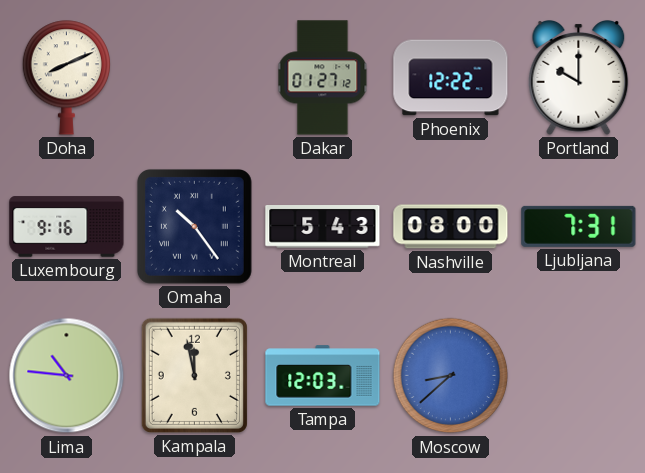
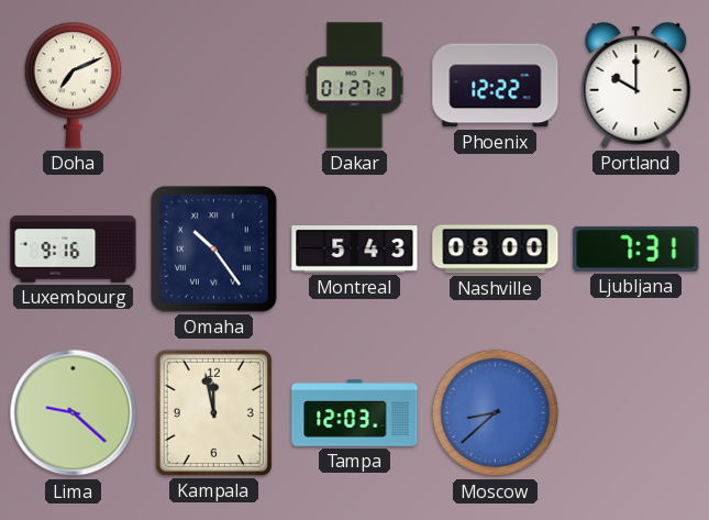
Doha: 8:11 -> 7:11
Lima: 10:46 -> 9:22
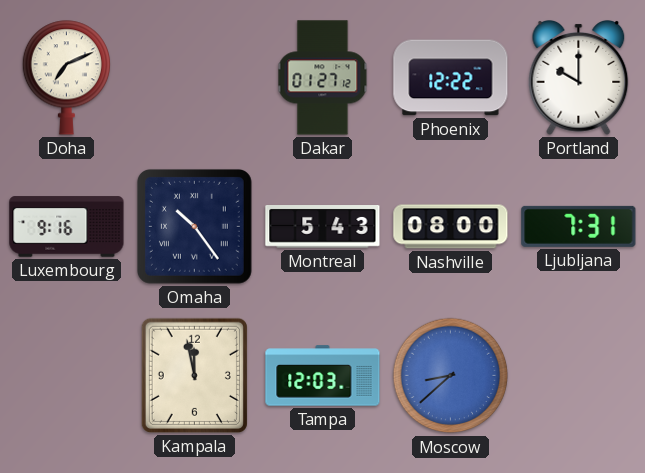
Lima: 9:22 -> none
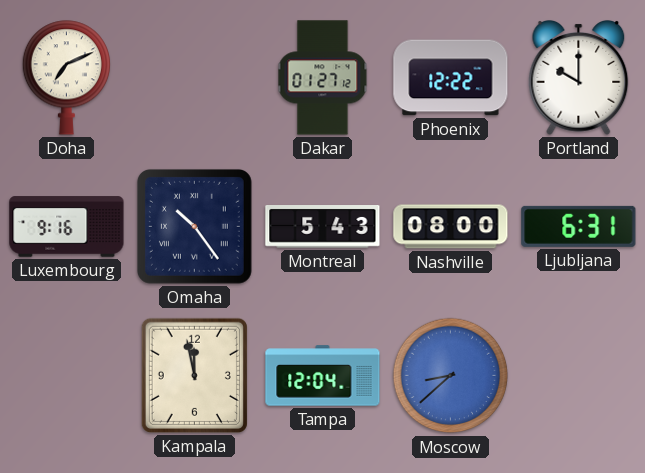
Ljubljana: 7:31 -> 6:31
Tampa: 12:03 -> 12:04
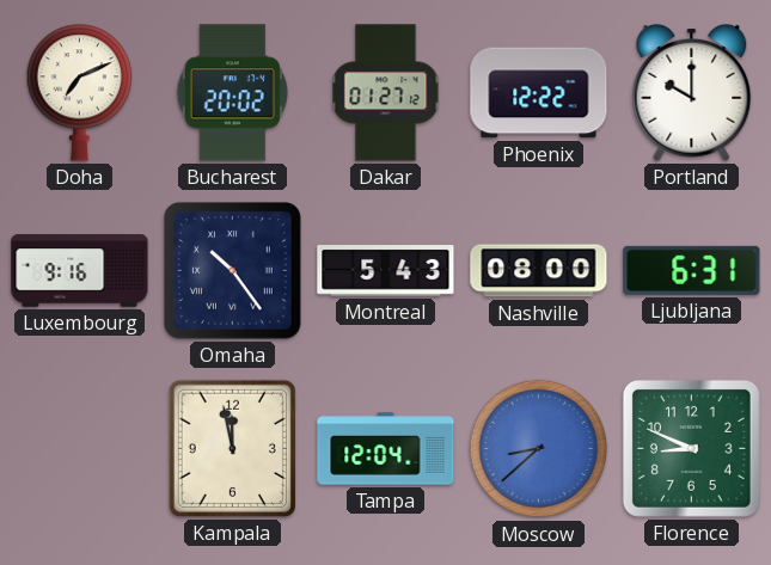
Bucharest: none -> 20:02
Florence: none -> 8:49
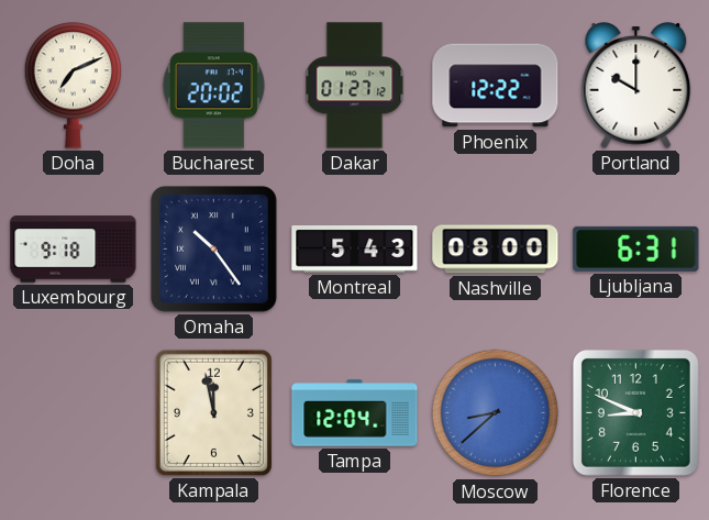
Luxembourg: 9:16 -> 9:18
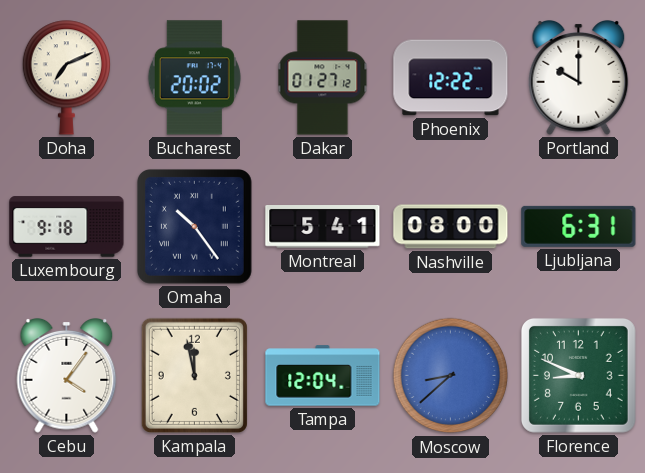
Montreal: 5:43 -> 5:41
Cebu: none -> 4:06
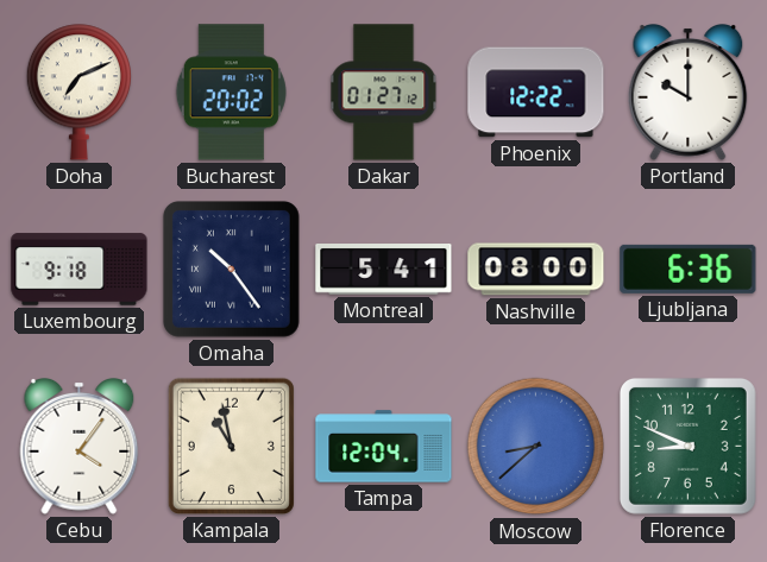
Ljubljana: 6:31 -> 6:36
Kampala: 11:58 -> 10:58
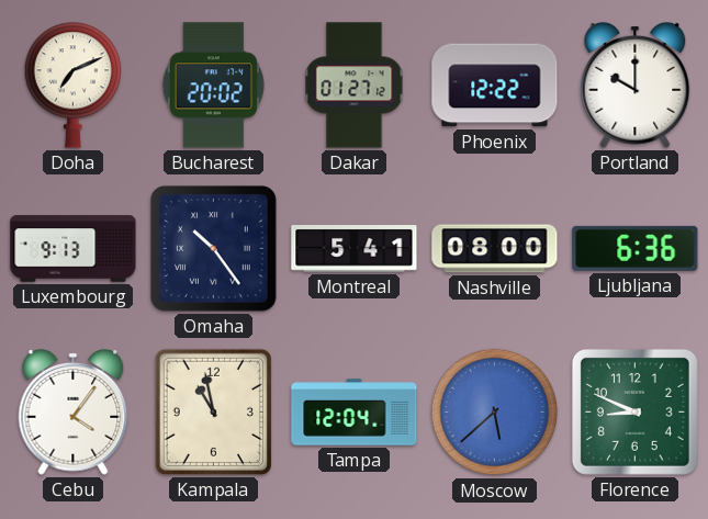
Luxembourg: 9:18 -> 9:13
Moscow: 8:38 -> 5:38
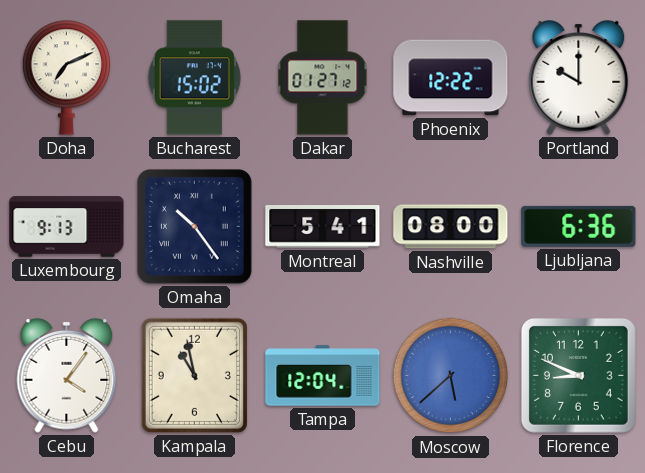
Bucharest: 20:02 -> 15:02
